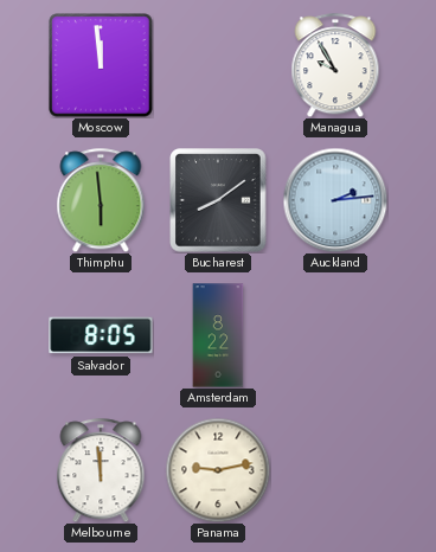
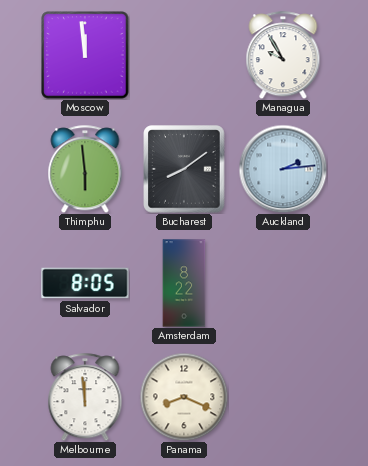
Panama: 9:13 -> 8:19
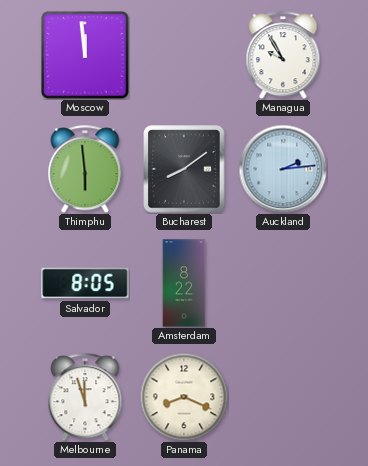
Melbourne: 11:59 -> 11:57
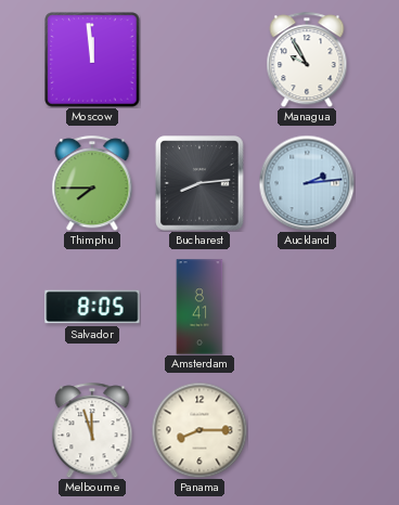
Thimphu: 5:59 -> 7:45
Bucharest: 8:09 -> 8:14
Amsterdam: 8:22 -> 8:41
Panama: 8:19 -> 8:15
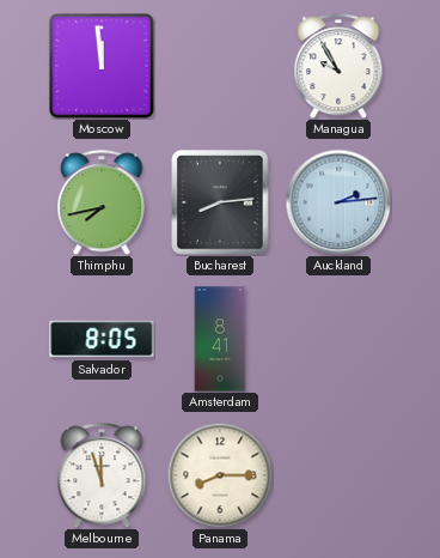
Thimphu: 7:45 -> 7:43
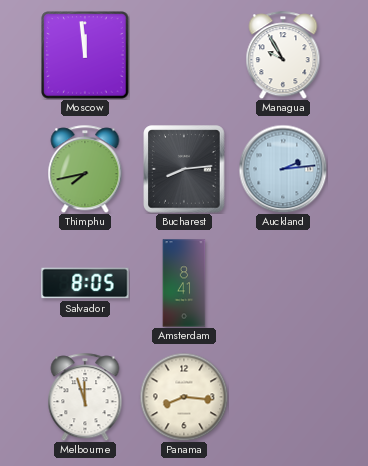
Panama: 8:15 -> 8:16
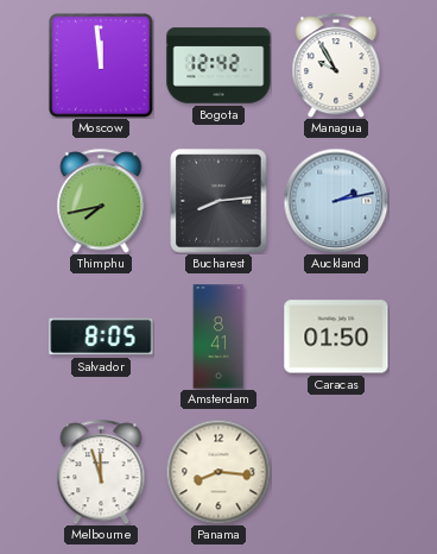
Bogota: none -> 12:42
Auckland: 2:14 -> 2:13
Caracas: none -> 01:50
